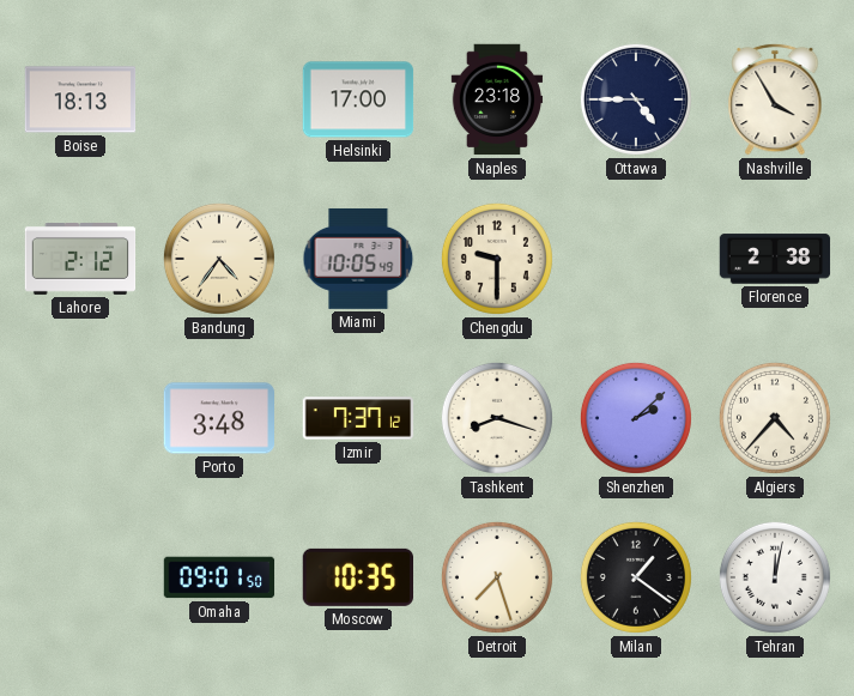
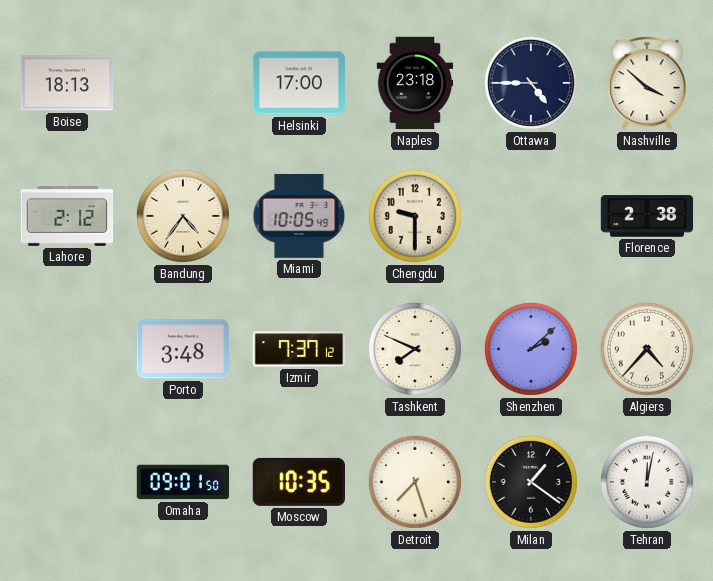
Nashville: 3:55 -> 3:52
Tashkent: 8:18 -> 7:49
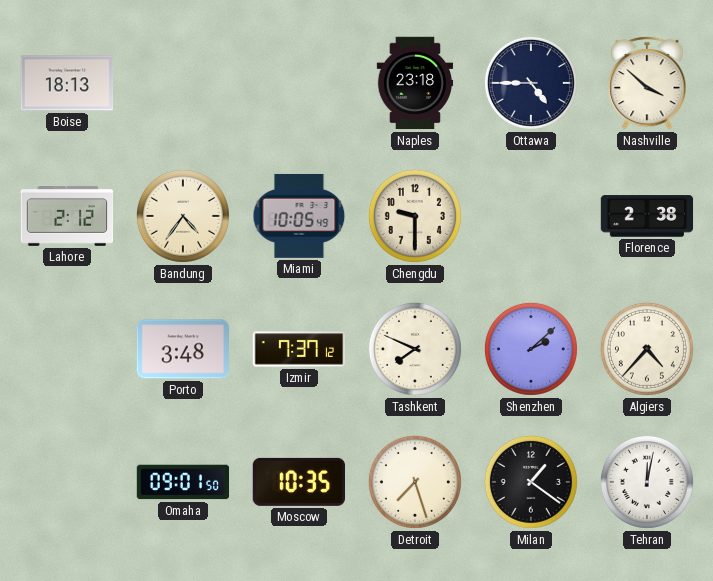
Helsinki: 17:00 -> none
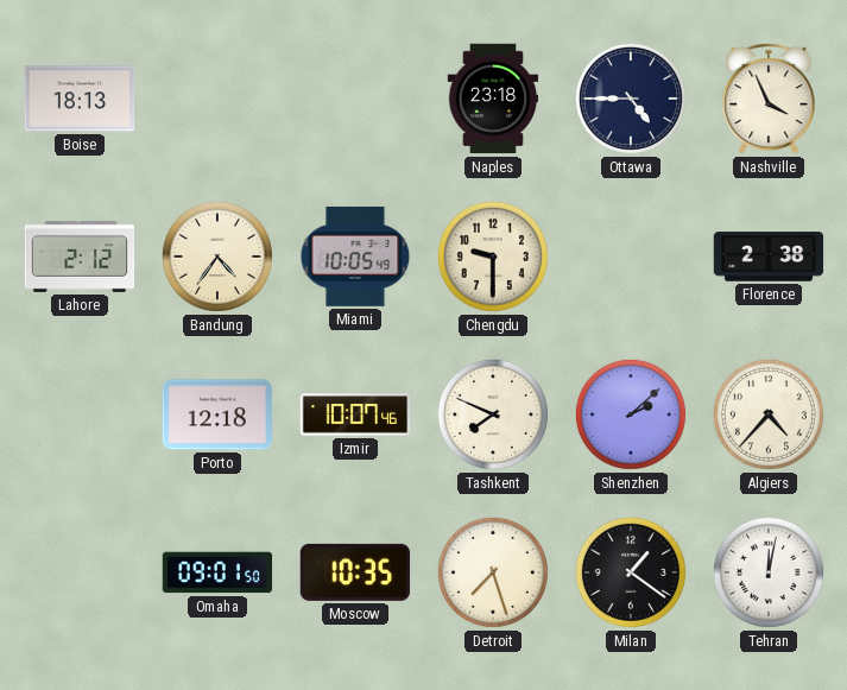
Nashville: 3:52 -> 3:56
Porto: 3:48 -> 12:18
Izmir: 7:37 -> 10:07
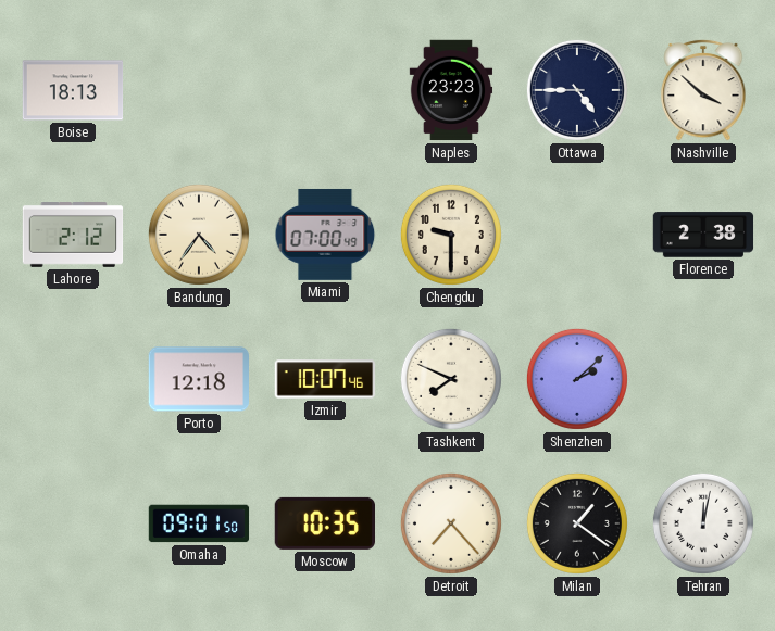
Naples: 23:18 -> 23:23
Nashville: 3:56 -> 3:52
Miami: 10:05 -> 07:00
Algiers: 4:37 -> none
Detroit: 7:27 -> 7:23
